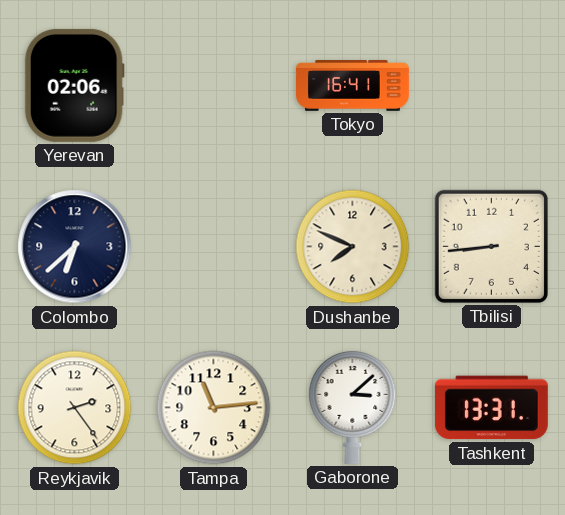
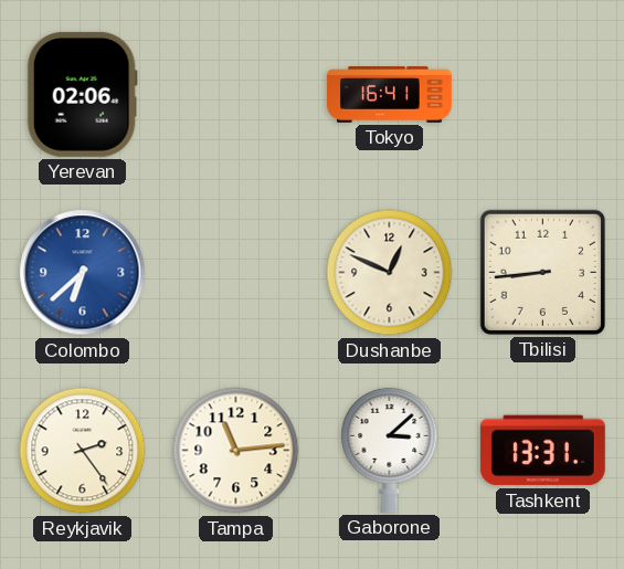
Colombo dial: navy -> blue
Dushanbe: 7:49 -> 12:49
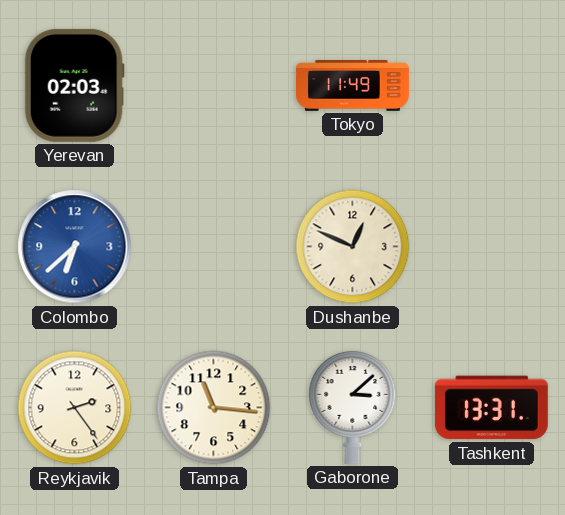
Yerevan: 02:06 -> 02:03
Tokyo: 16:41 -> 11:49
Tbilisi: 8:44 -> none
Tampa: 11:14 -> 11:16
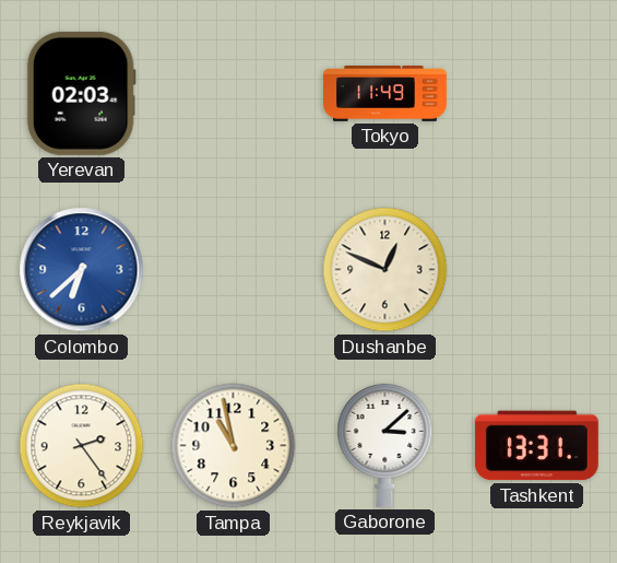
Tampa: 11:16 -> 10:58
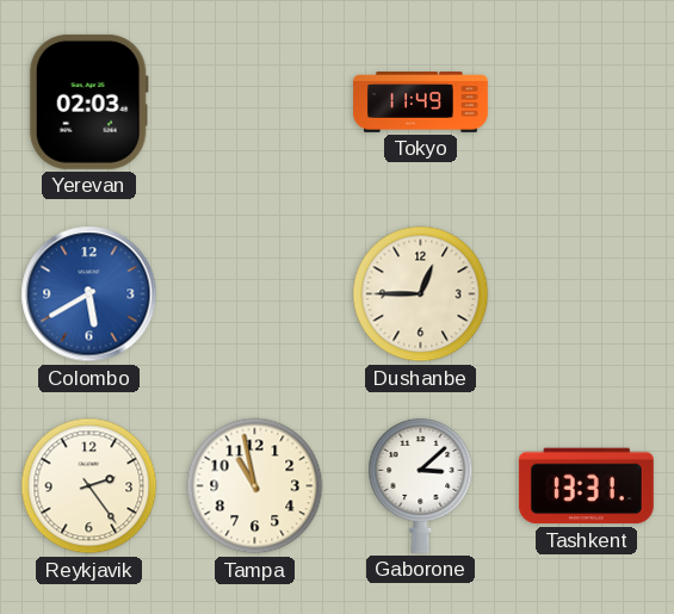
Colombo: 6:38 -> 5:40
Dushanbe: 12:49 -> 12:45
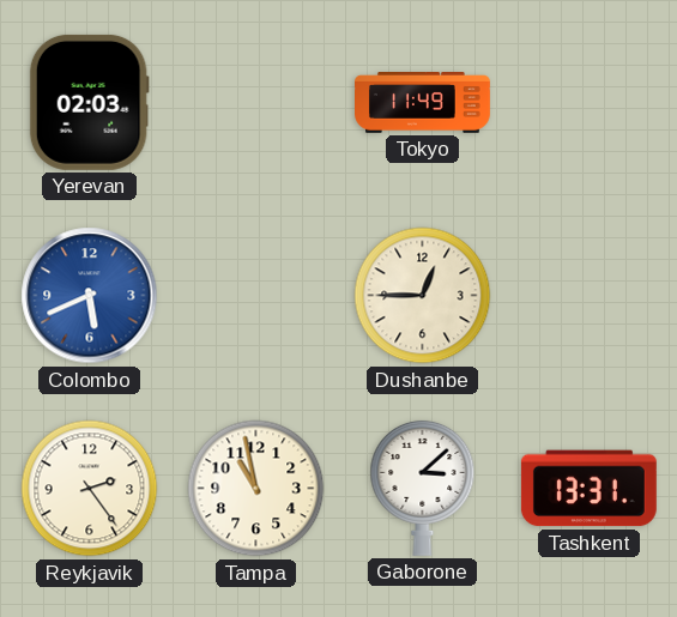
Colombo: 5:40 -> 5:41
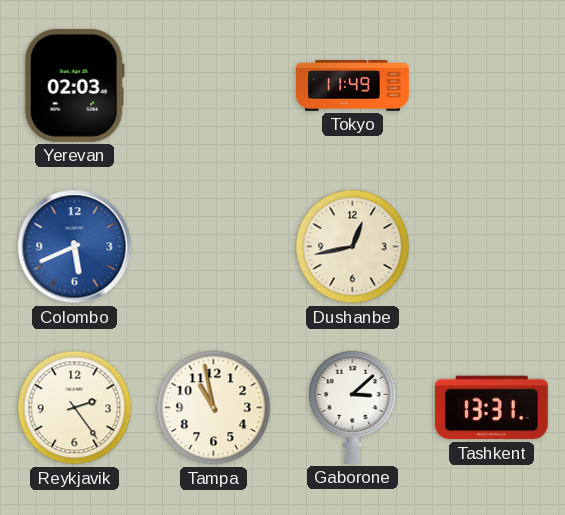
Dushanbe: 12:45 -> 12:43
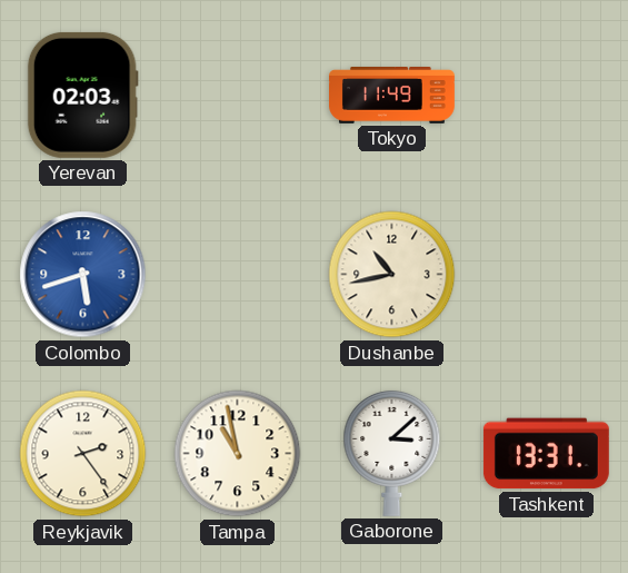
Colombo: 5:41 -> 5:42
Dushanbe: 12:43 -> 10:43
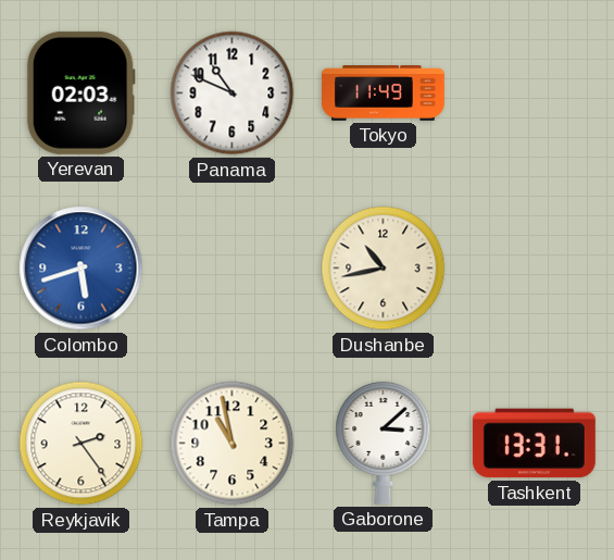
Panama: none -> 10:49
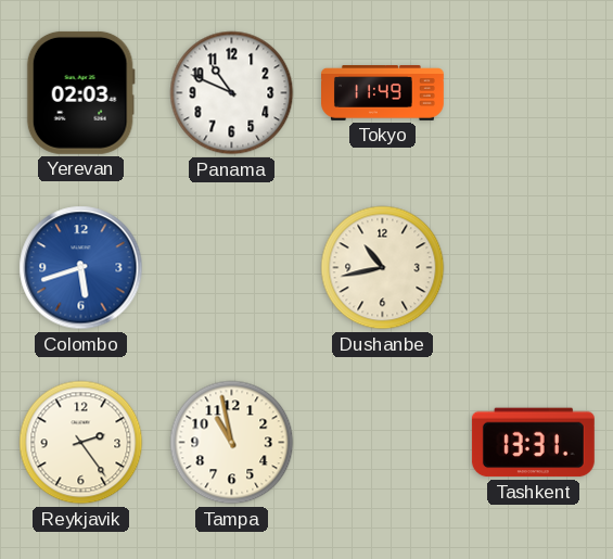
Gaborone: 3:08 -> none
